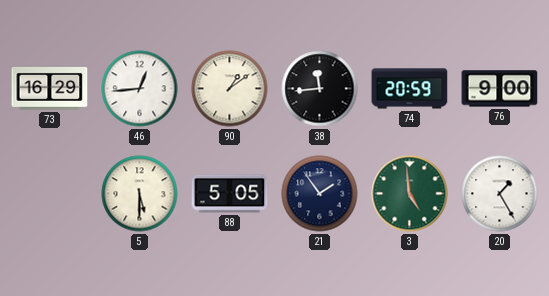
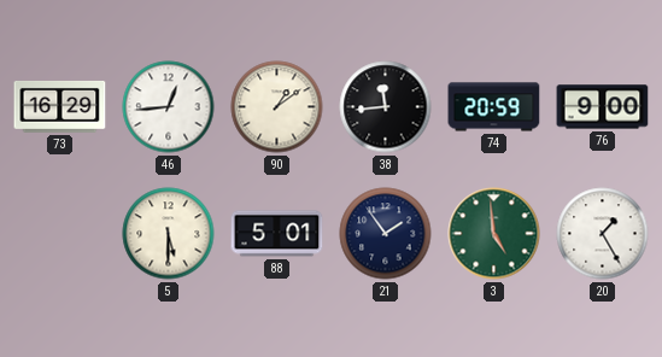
88: 5:05 -> 5:01
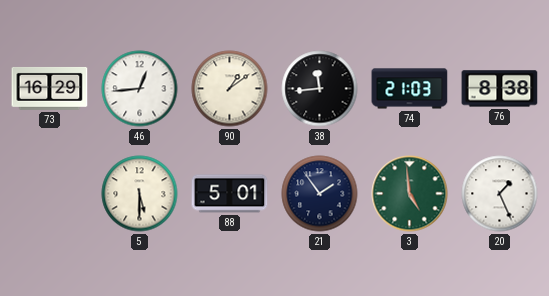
74: 20:59 -> 21:03
76: 9:00 -> 8:38
20: 1:25 -> 1:26
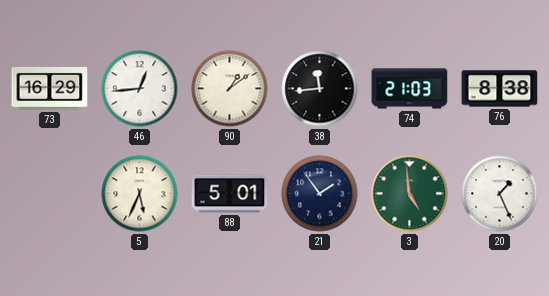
5: 5:30 -> 5:34
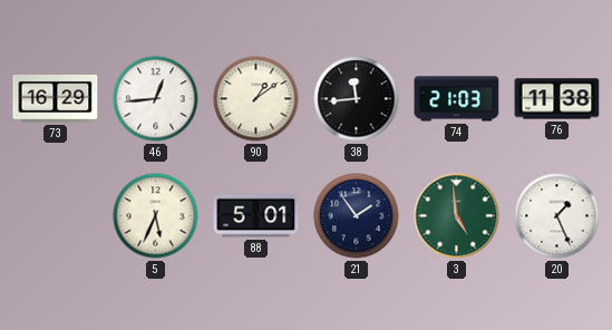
76: 8:38 -> 11:38
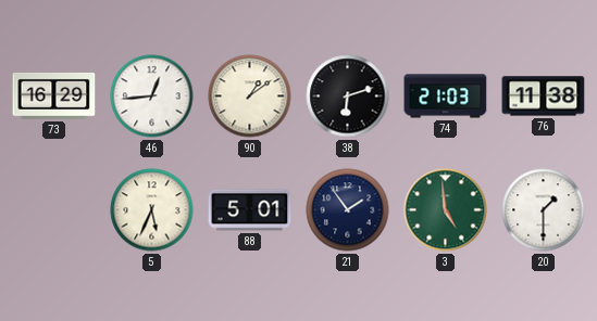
38: 11:44 -> 6:12
20: 1:26 -> 1:30
